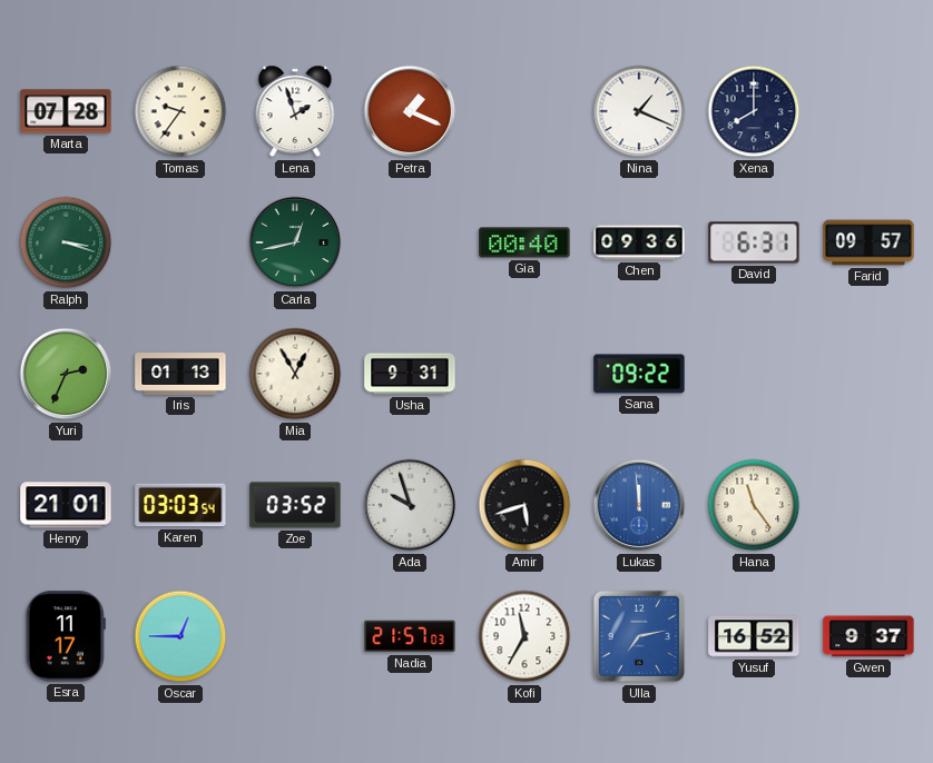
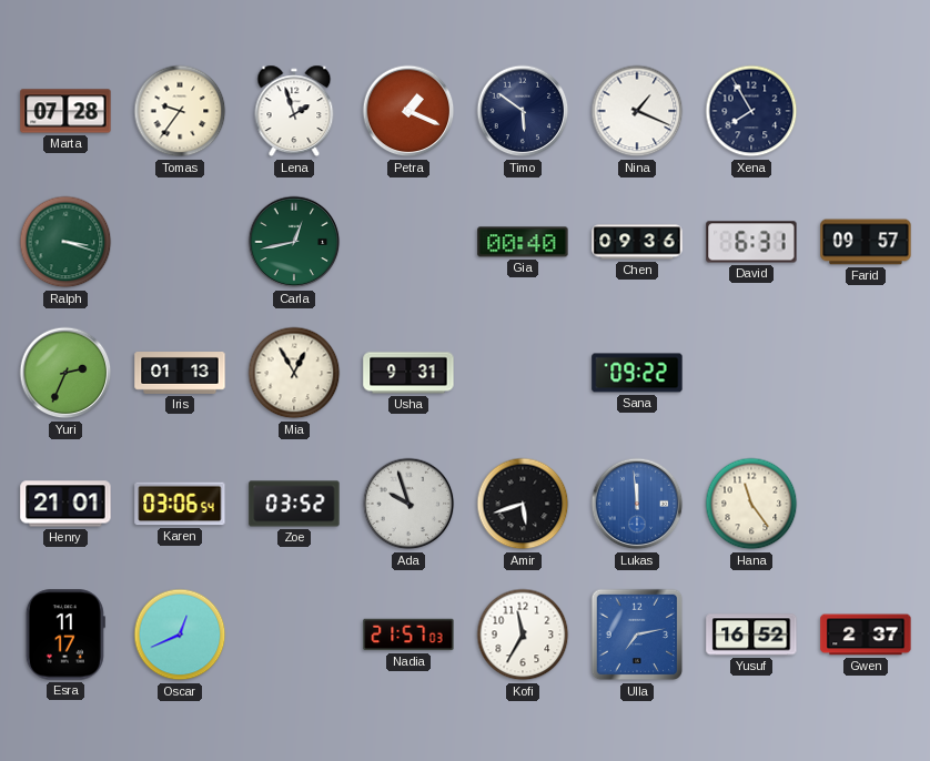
Timo: none -> 5:51
Xena: 8:00 -> 7:55
Karen: 03:03 -> 03:06
Oscar: 12:45 -> 12:41
Gwen: 9:37 -> 2:37
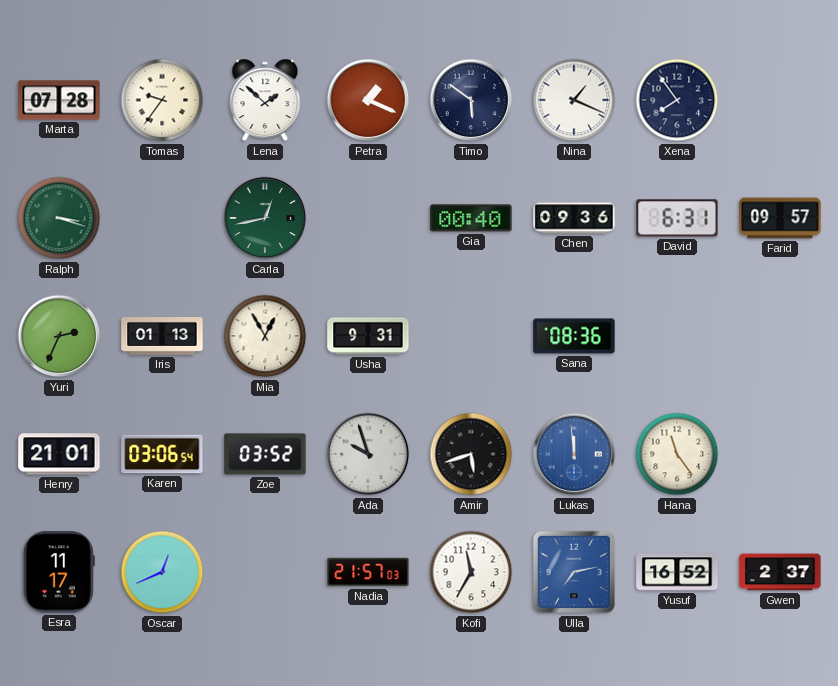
Lena: 1:57 -> 1:52
Xena: 7:55 -> 7:54
Sana: 09:22 -> 08:36
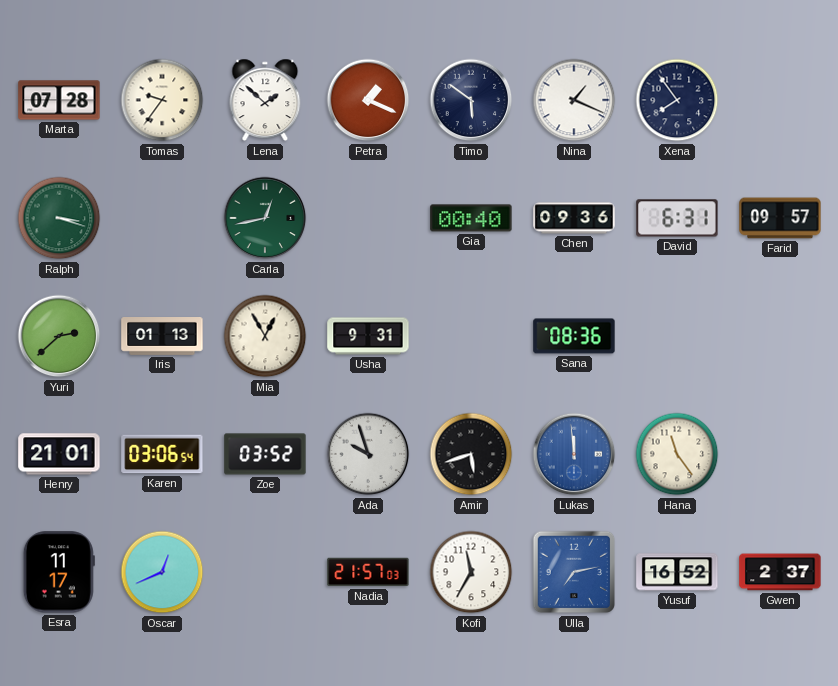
Yuri: 2:34 -> 2:38
